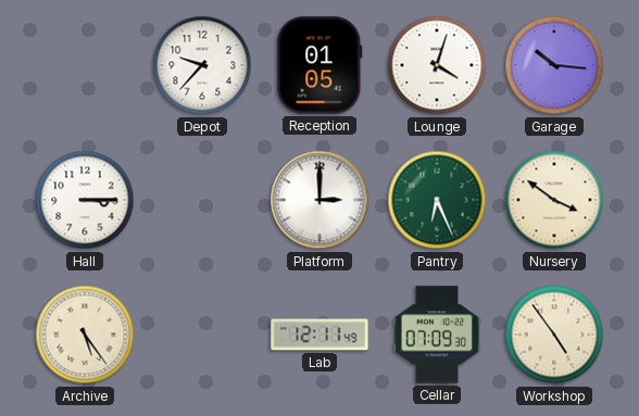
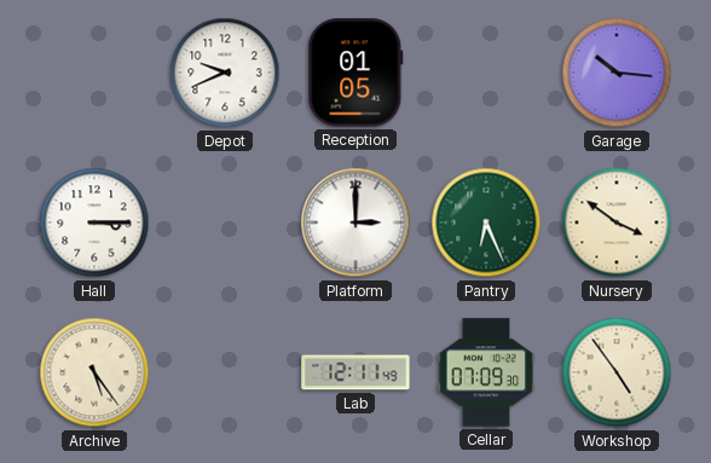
Depot: 9:37 -> 9:41
Lounge: 4:03 -> none
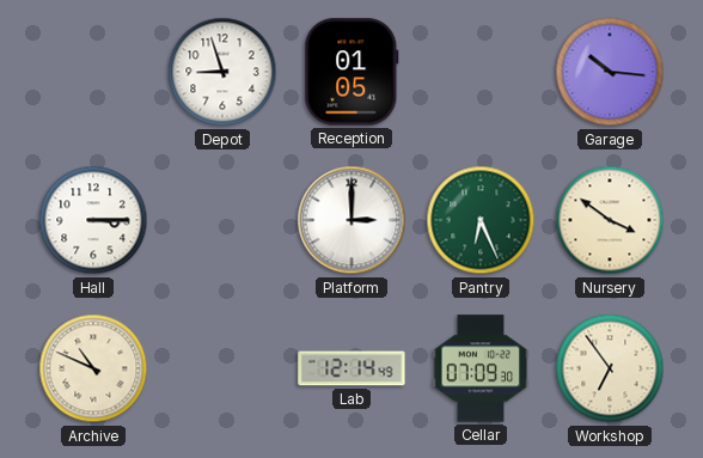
Depot: 9:41 -> 8:57
Archive: 5:24 -> 10:49
Lab: 12:11 -> 12:14
Workshop: 4:54 -> 6:54
